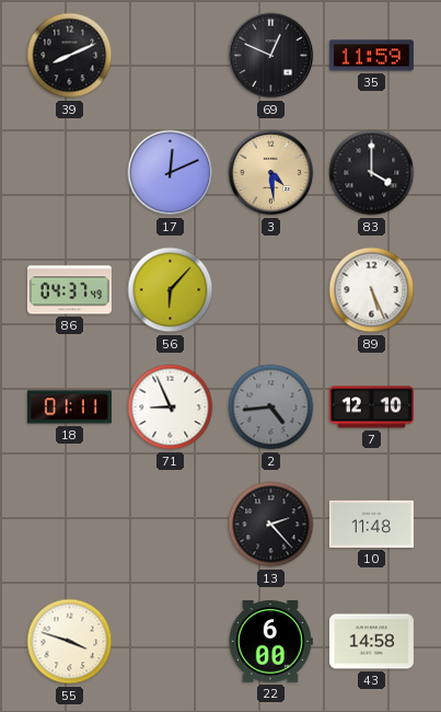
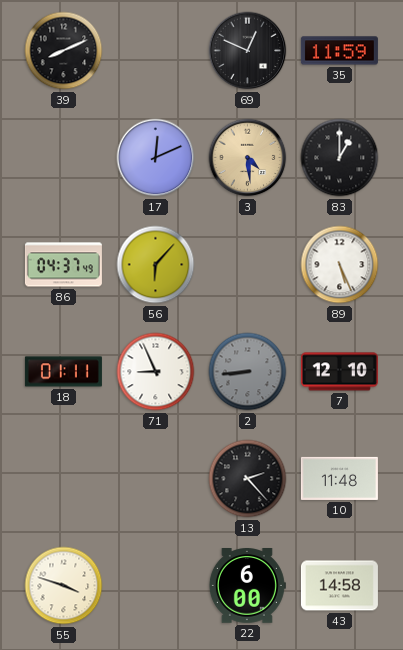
83: 4:00 -> 1:00
2: 4:44 -> 8:44
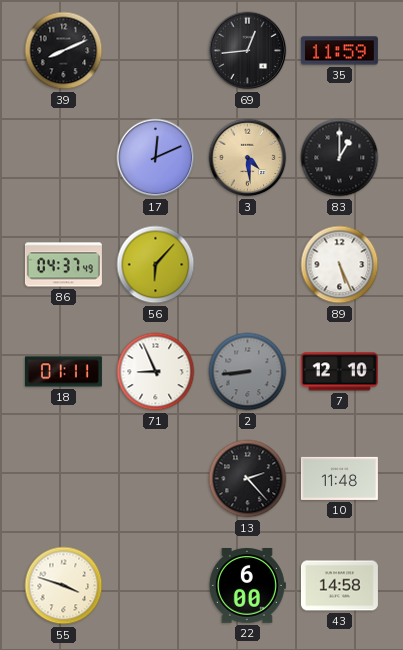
69: 12:49 -> 12:44
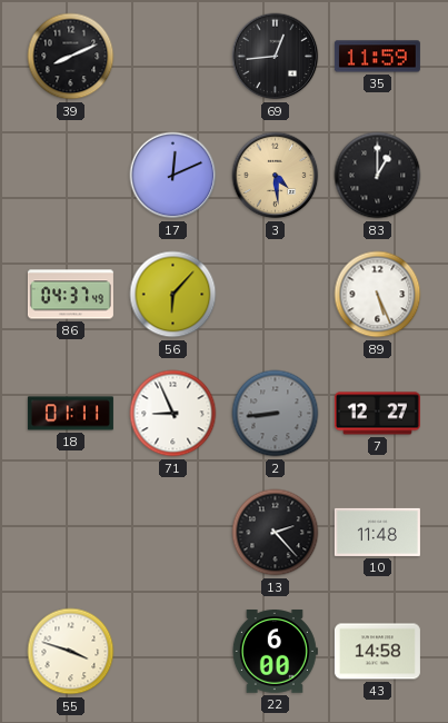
7: 12:10 -> 12:27
